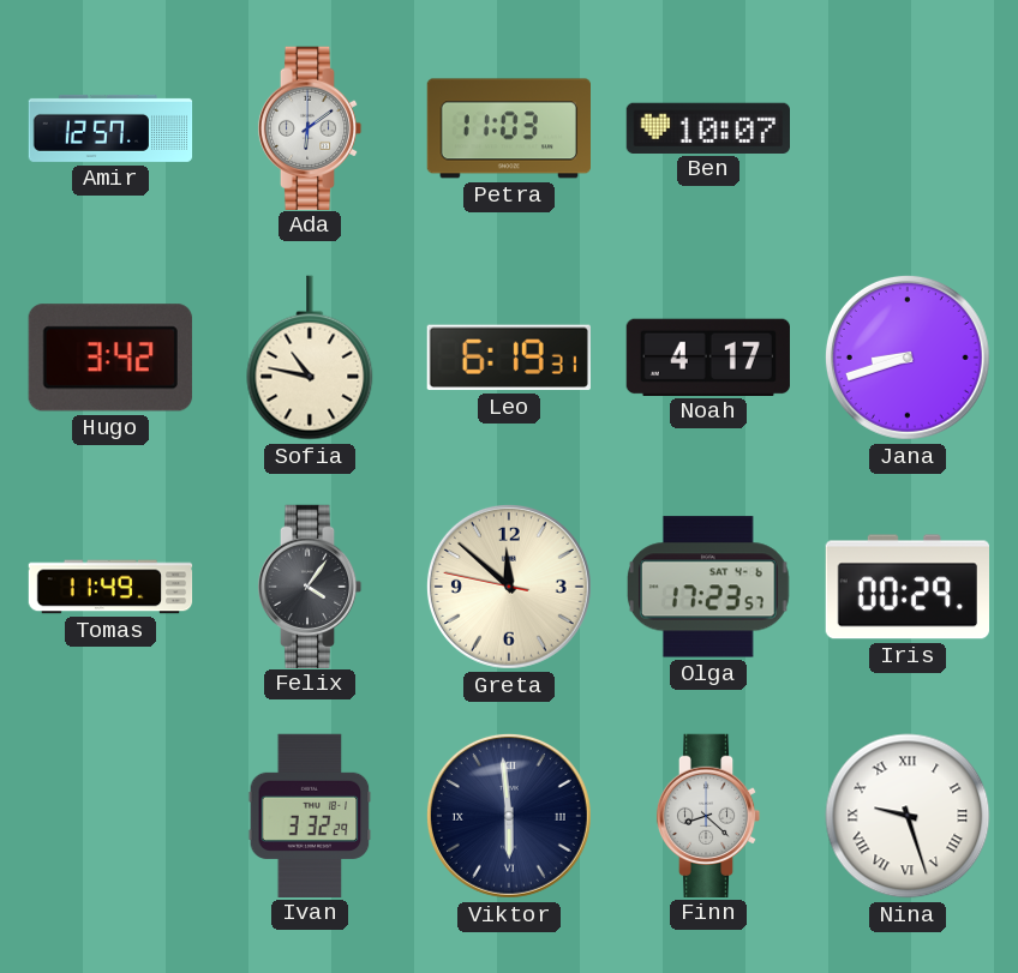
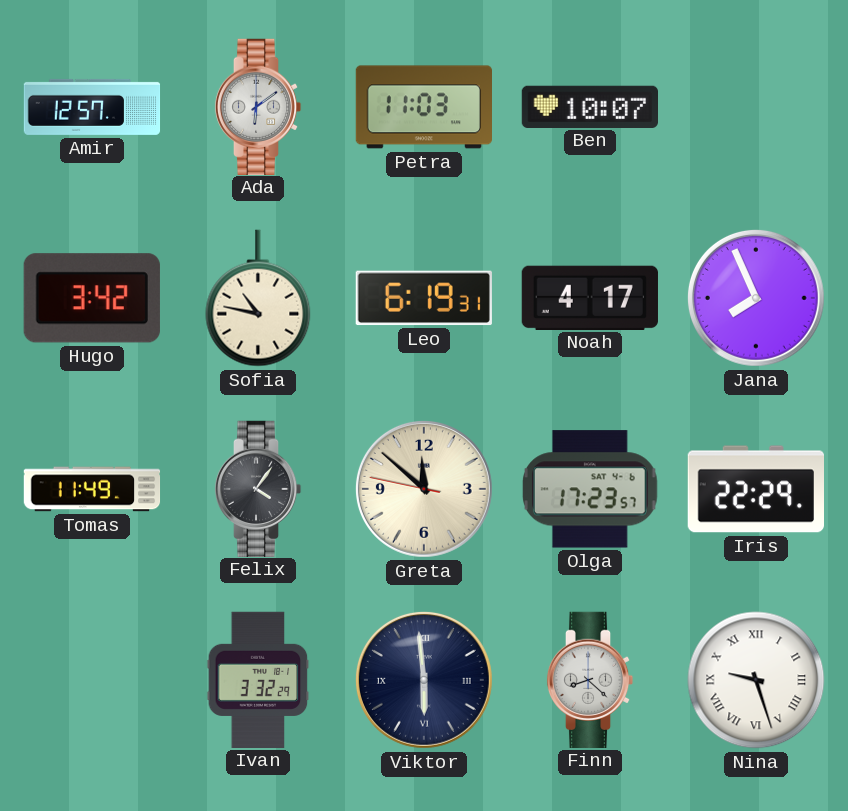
Jana: 8:42 -> 7:56
Iris: 00:29 -> 22:29
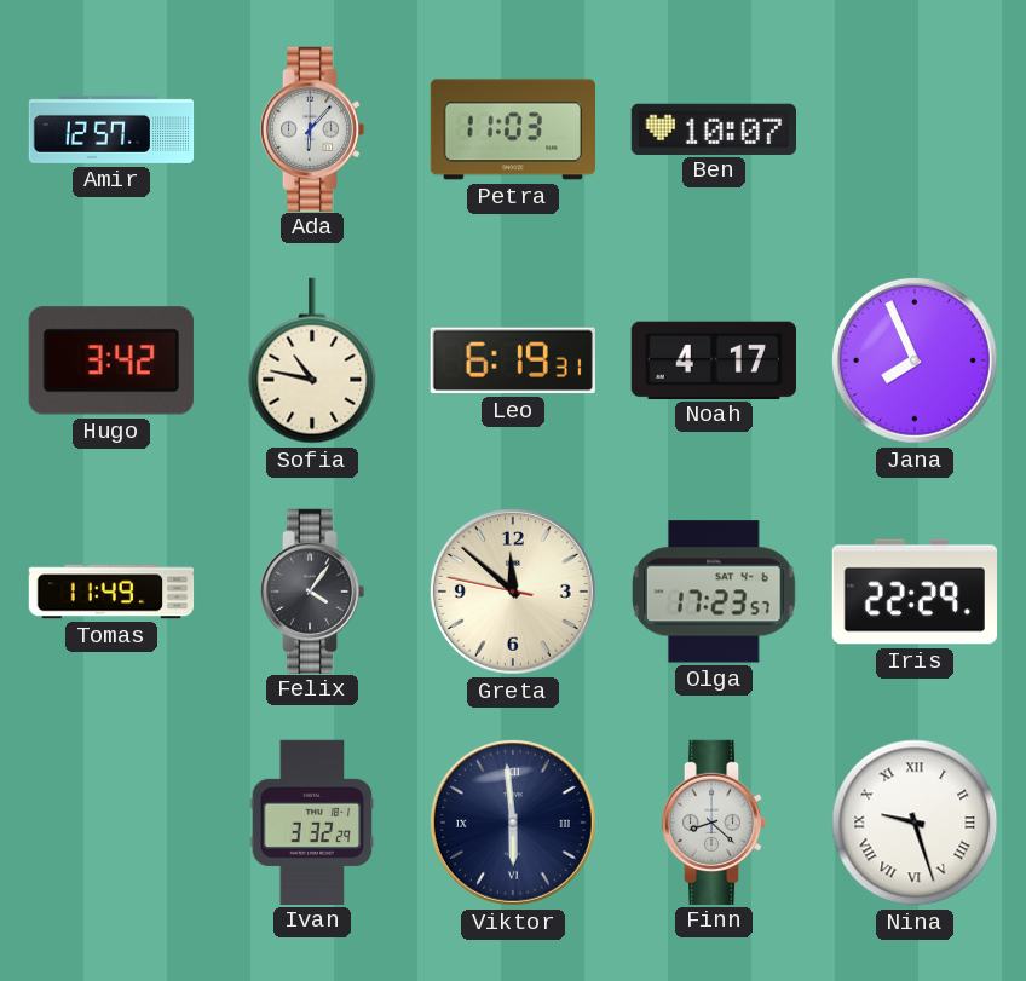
Ada: 6:09 -> 6:07
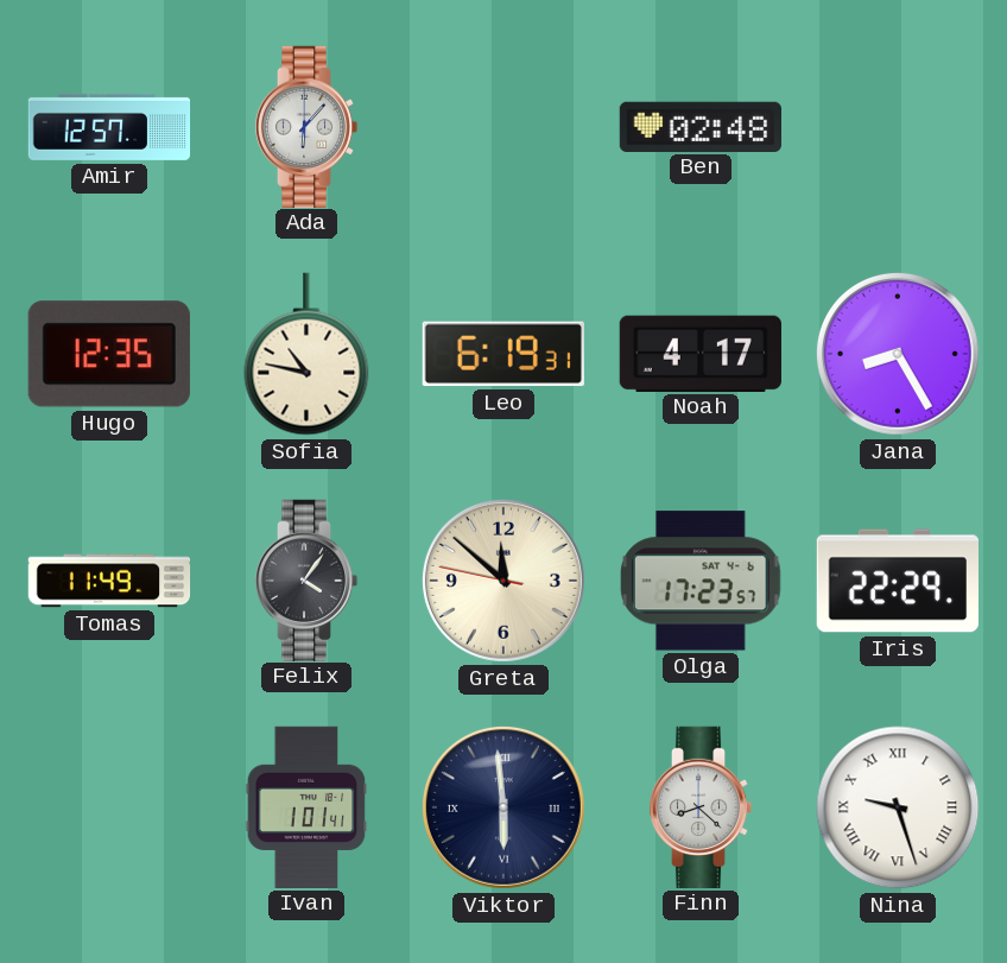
Petra: 11:03 -> none
Ben: 10:07 -> 02:48
Hugo: 3:42 -> 12:35
Jana: 7:56 -> 8:25
Ivan: 3:32 -> 1:01
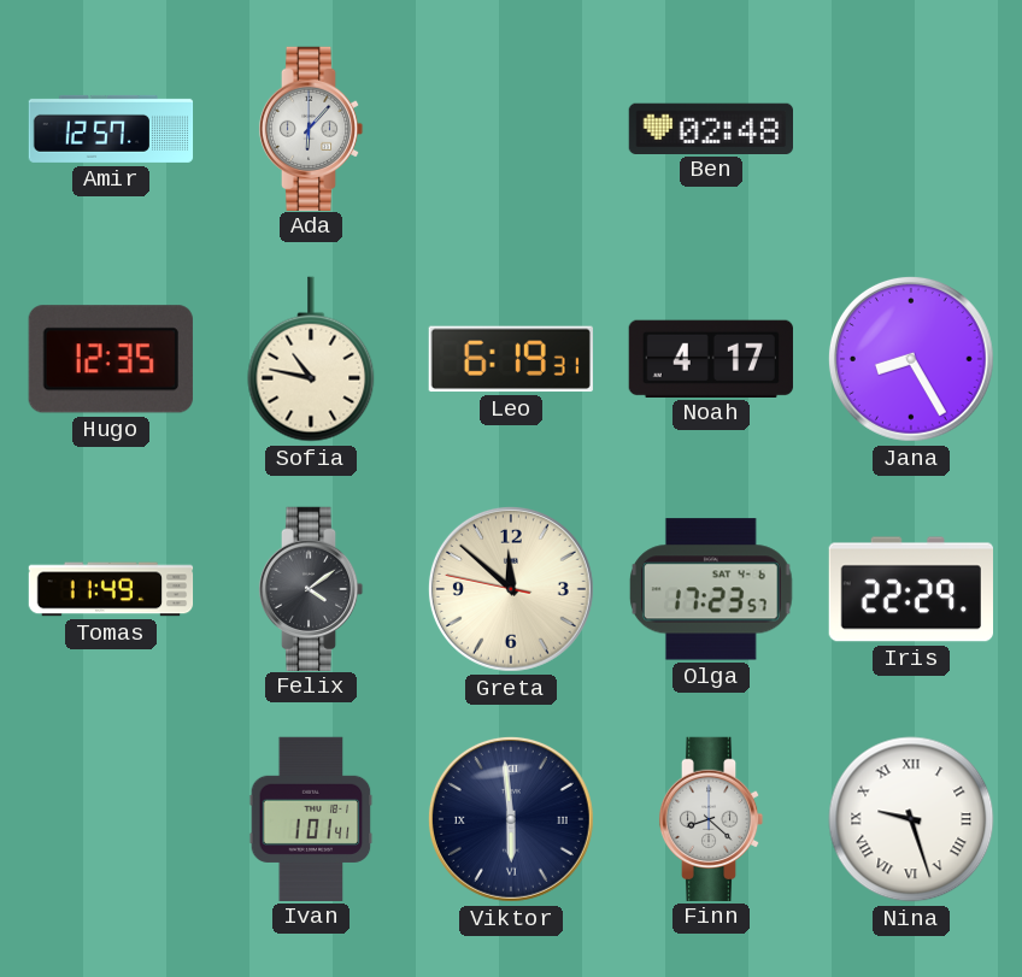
Felix: 4:06 -> 4:09
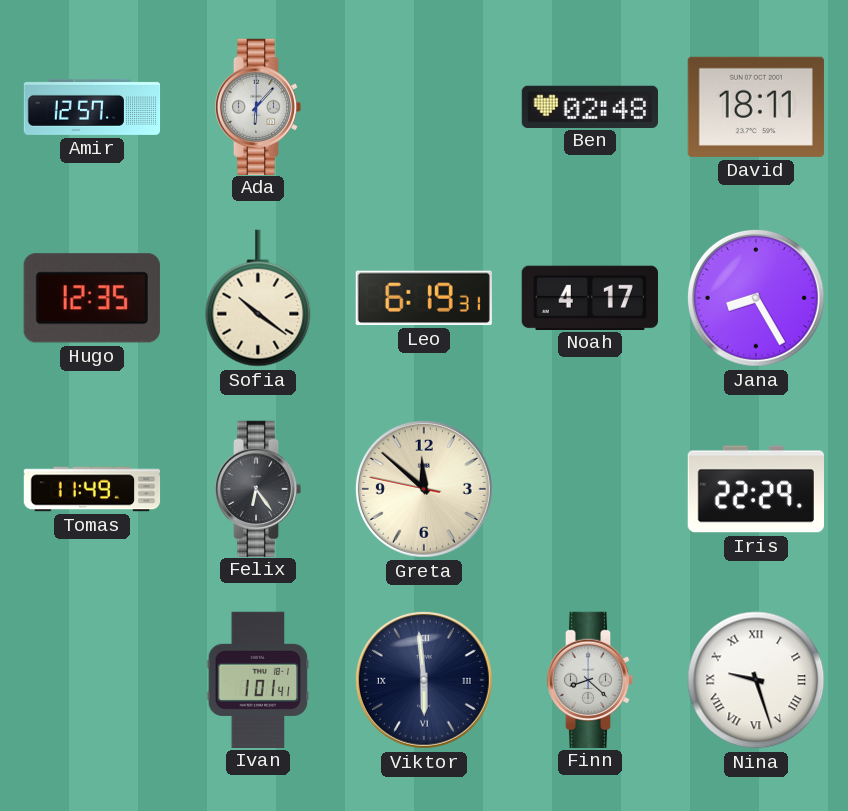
David: none -> 18:11
Sofia: 10:47 -> 10:21
Felix: 4:09 -> 6:24
Olga: 17:23 -> none
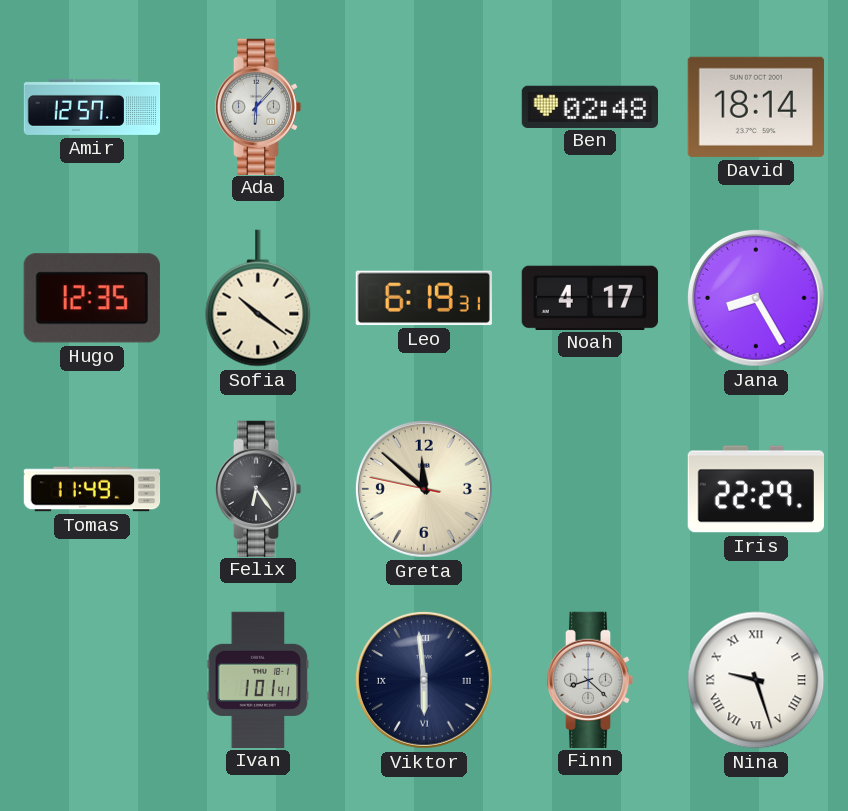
David: 18:11 -> 18:14
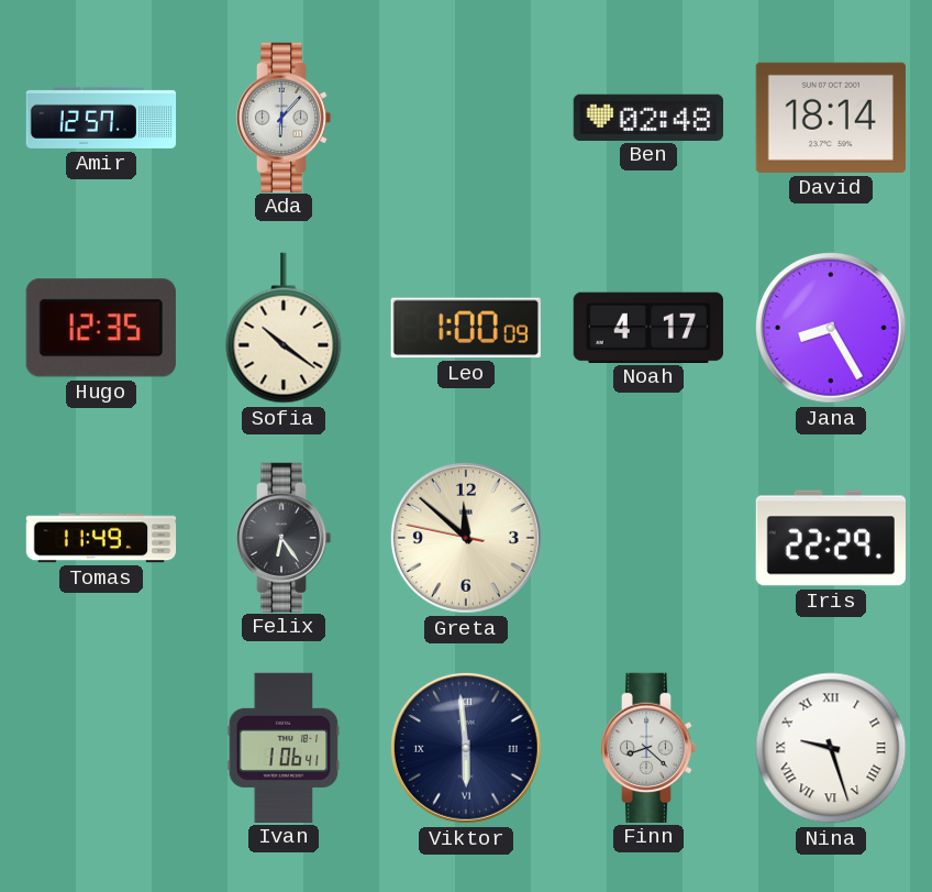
Leo: 6:19 -> 1:00
Ivan: 1:01 -> 1:06
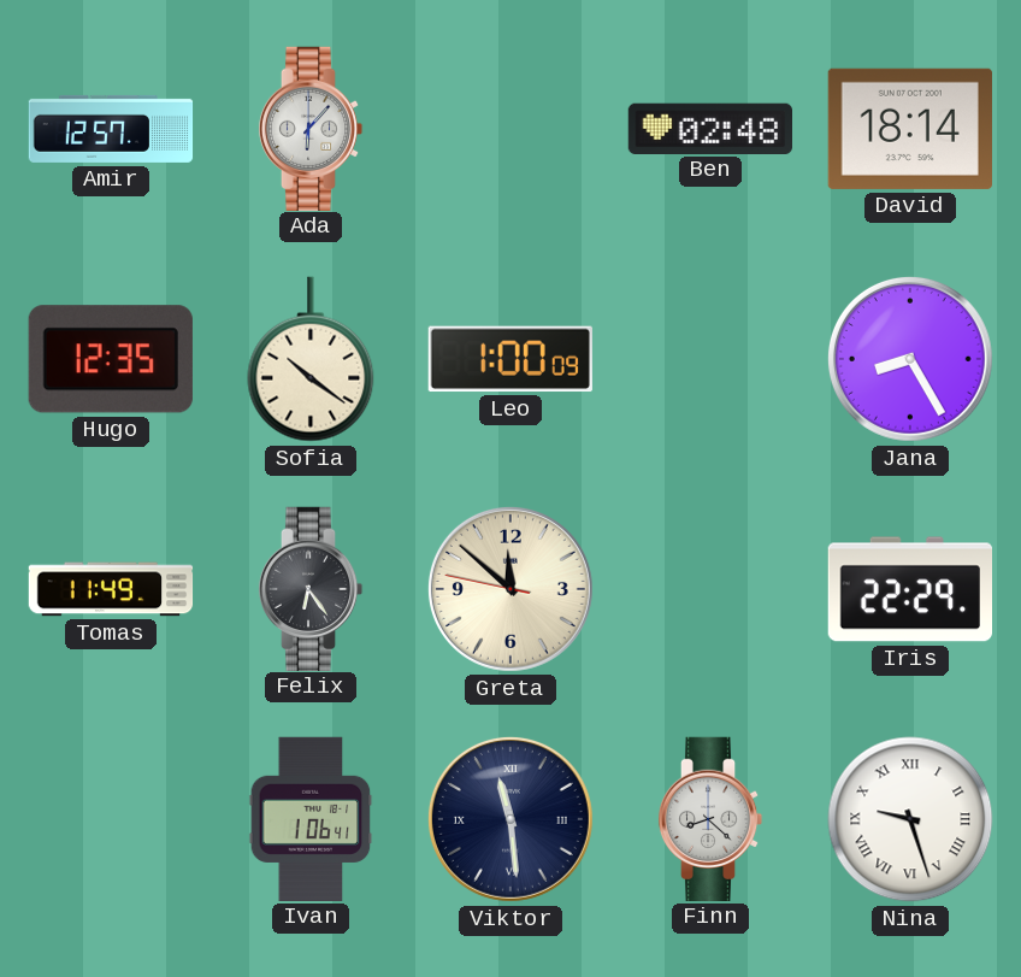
Noah: 4:17 -> none
Viktor: 5:59 -> 11:29
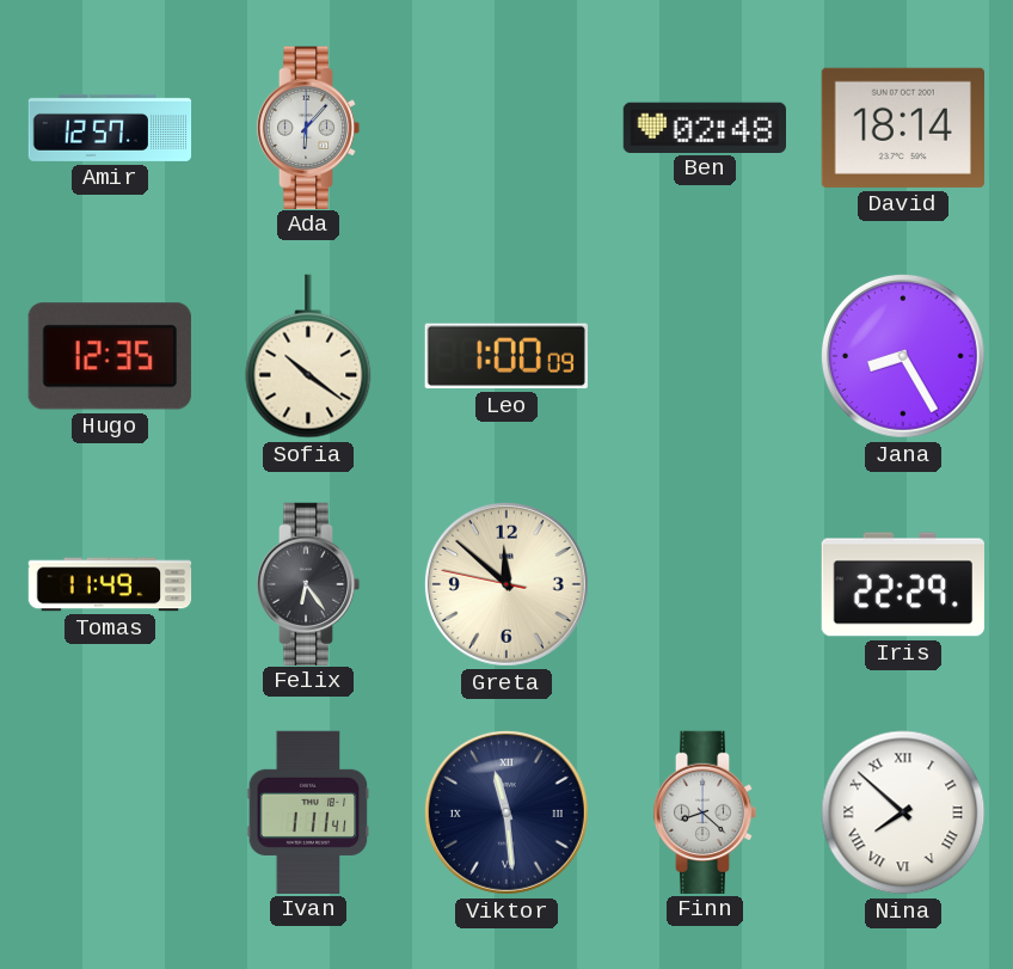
Ivan: 1:06 -> 1:11
Nina: 9:27 -> 7:52
